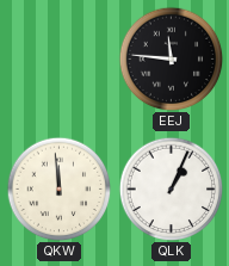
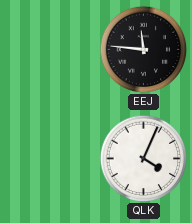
QKW: 11:59 -> none
QLK: 1:04 -> 4:04
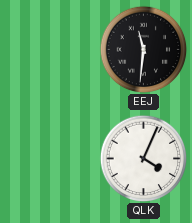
EEJ: 11:46 -> 11:31
